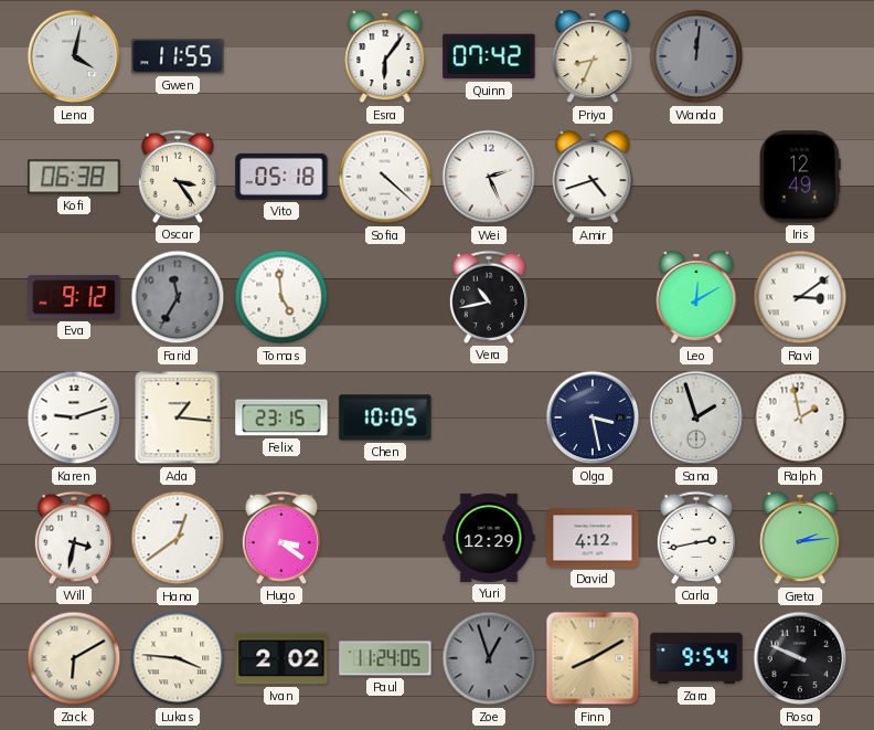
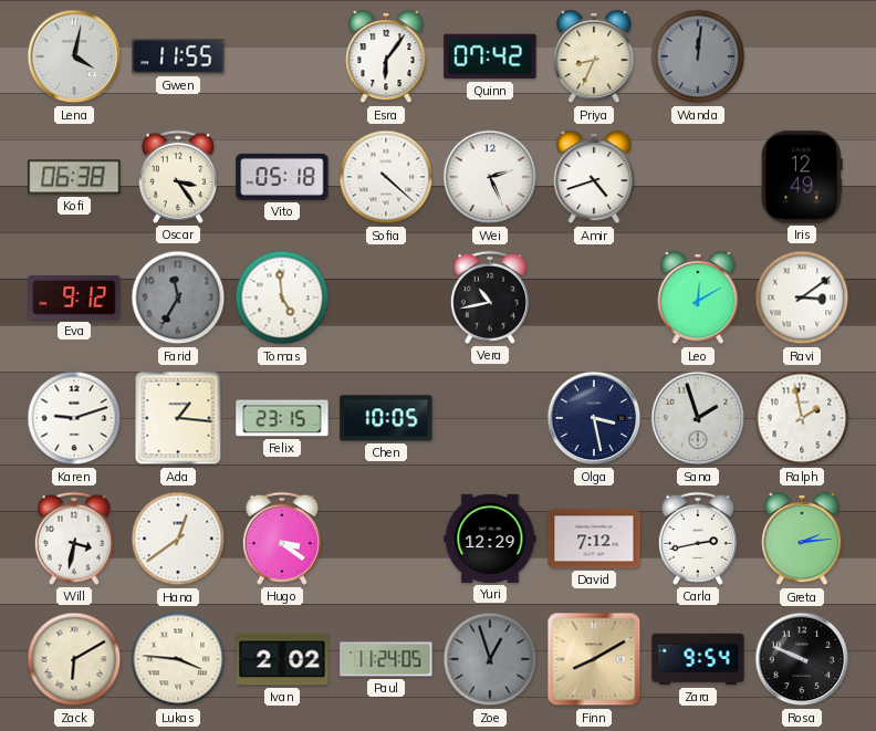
David: 4:12 -> 7:12
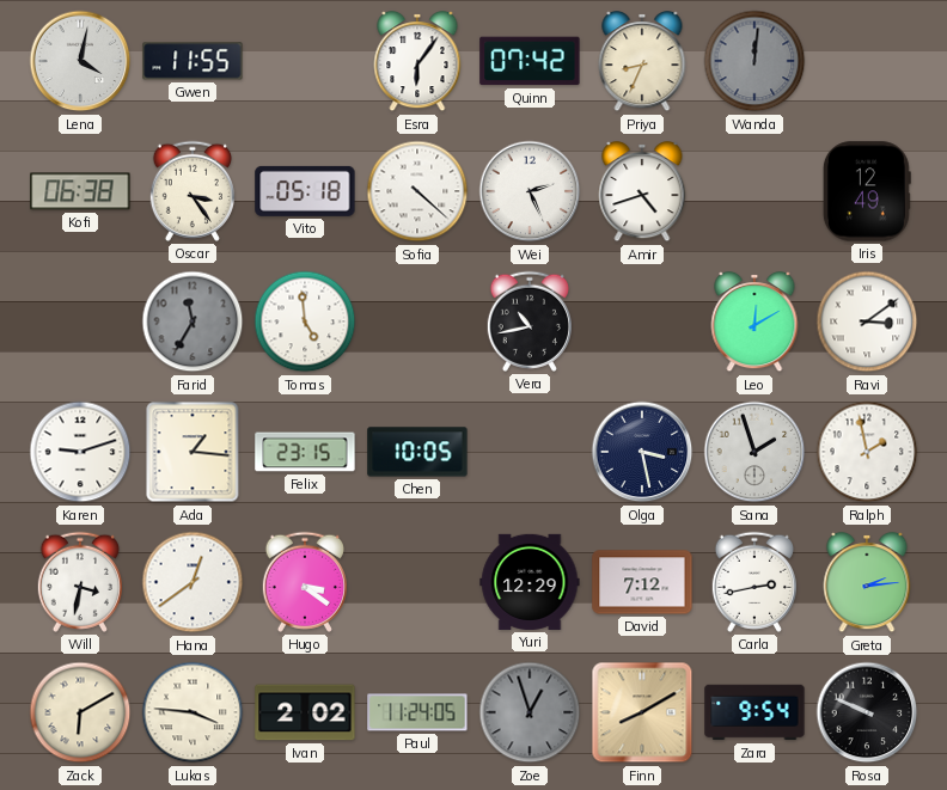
Eva: 9:12 -> none
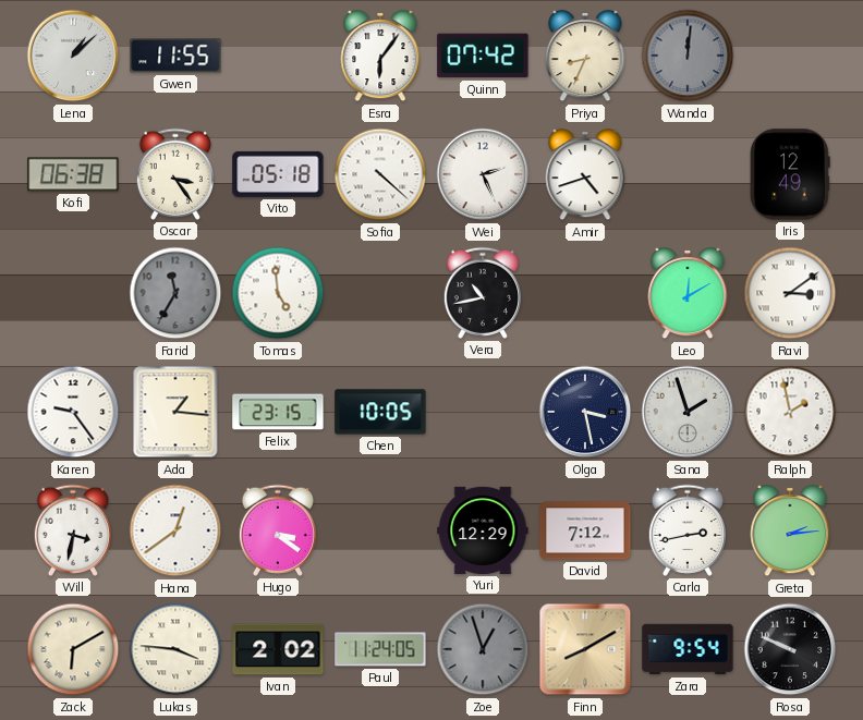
Lena: 4:02 -> 1:08
Karen: 9:12 -> 9:24
